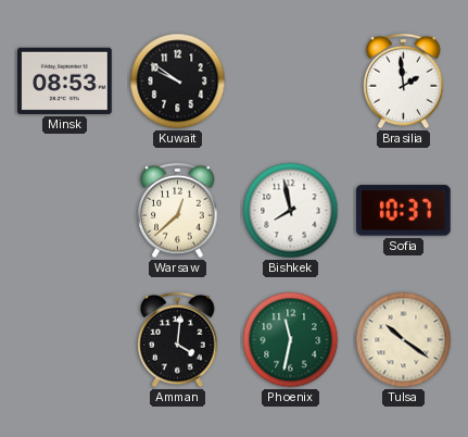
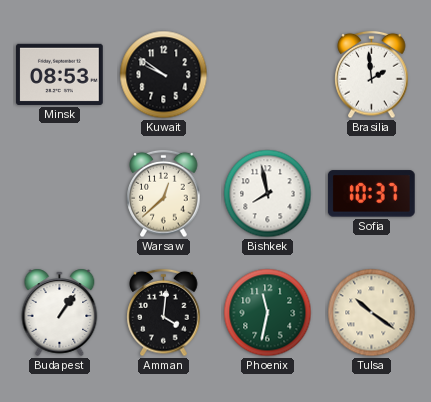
Budapest: none -> 1:06
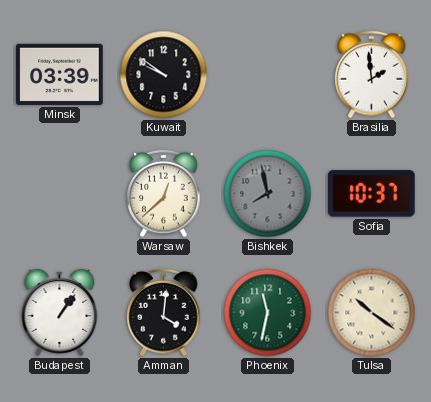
Minsk: 08:53 -> 03:39
Bishkek dial: white -> grey
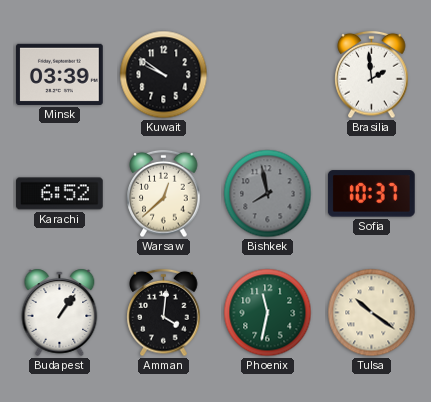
Karachi: none -> 6:52
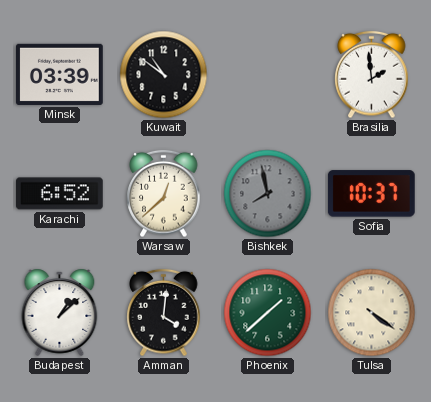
Kuwait: 9:51 -> 10:51
Budapest: 1:06 -> 1:08
Phoenix: 11:32 -> 1:38
Tulsa: 10:21 -> 4:21
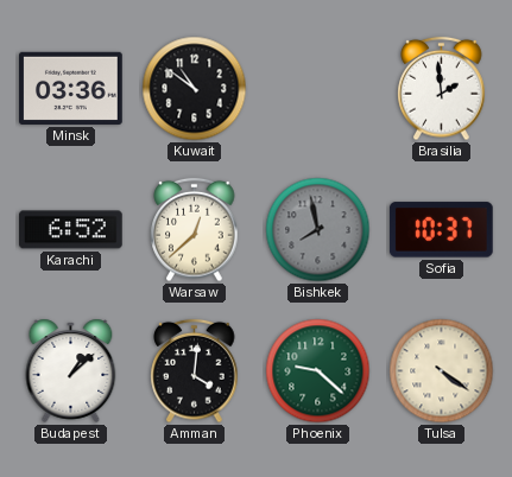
Minsk: 03:39 -> 03:36
Phoenix: 1:38 -> 9:22
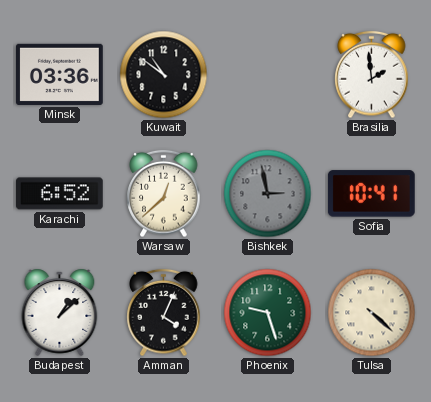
Bishkek: 7:58 -> 2:58
Sofia: 10:37 -> 10:41
Amman: 4:01 -> 4:04
Phoenix: 9:22 -> 9:27
Tulsa: 4:21 -> 4:22
